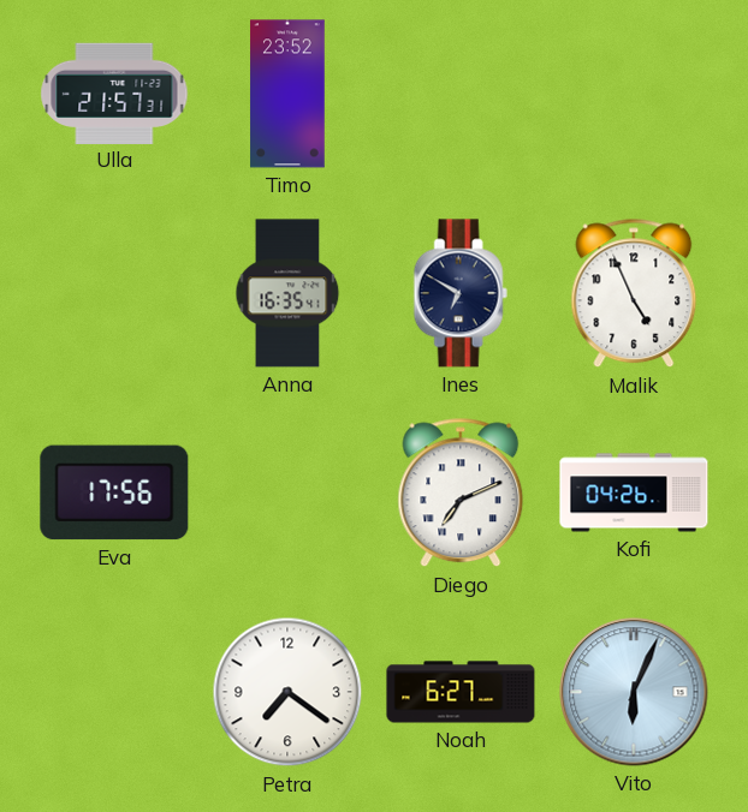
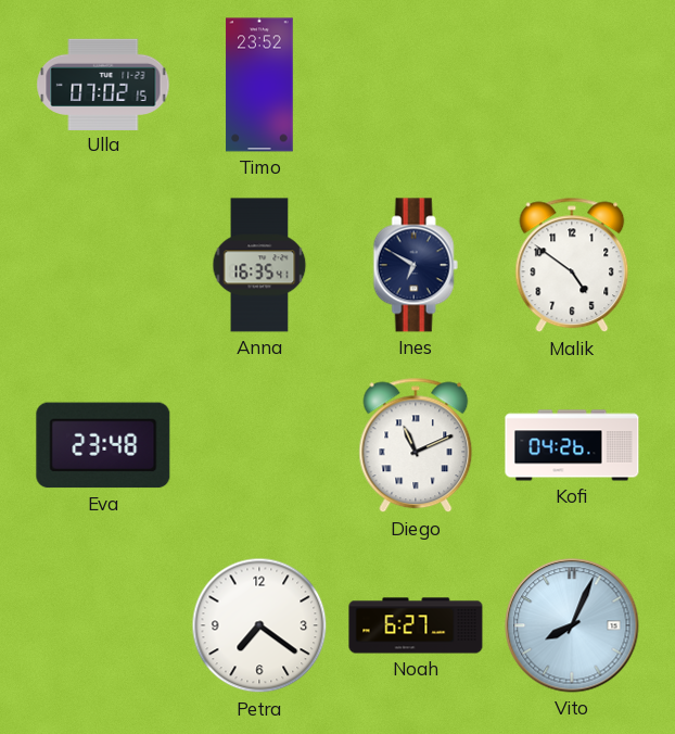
Ulla: 21:57 -> 07:02
Malik: 4:56 -> 4:51
Eva: 17:56 -> 23:48
Diego: 7:11 -> 11:11
Vito: 6:04 -> 8:04
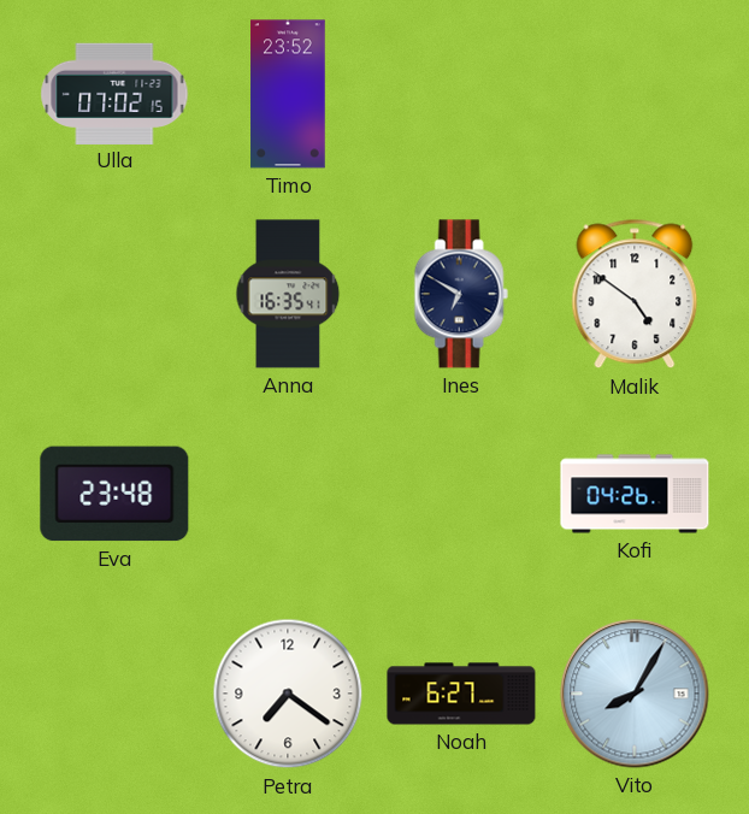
Diego: 11:11 -> none
Vito: 8:04 -> 8:05
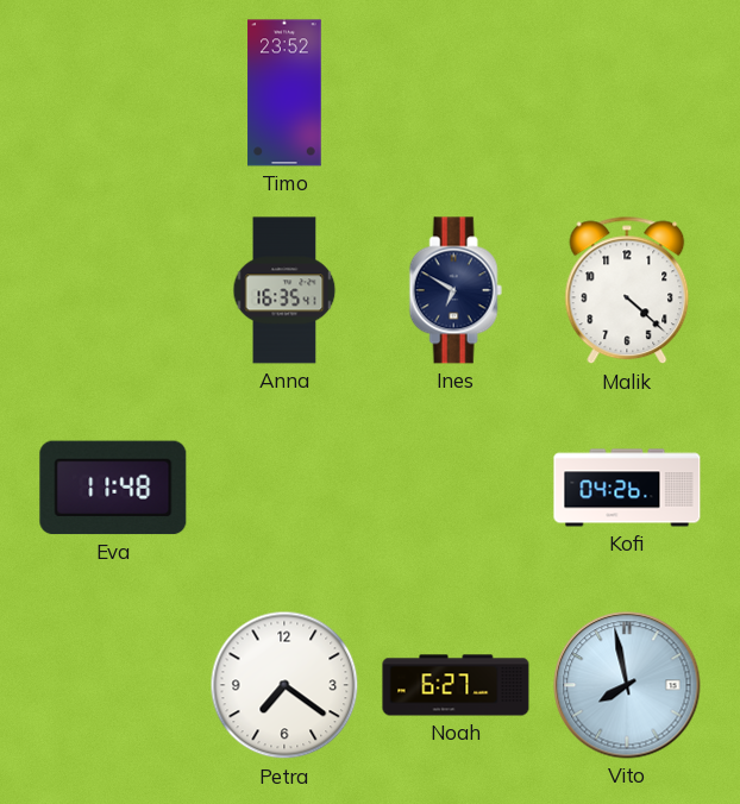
Ulla: 07:02 -> none
Malik: 4:51 -> 4:22
Eva: 23:48 -> 11:48
Vito: 8:05 -> 7:58
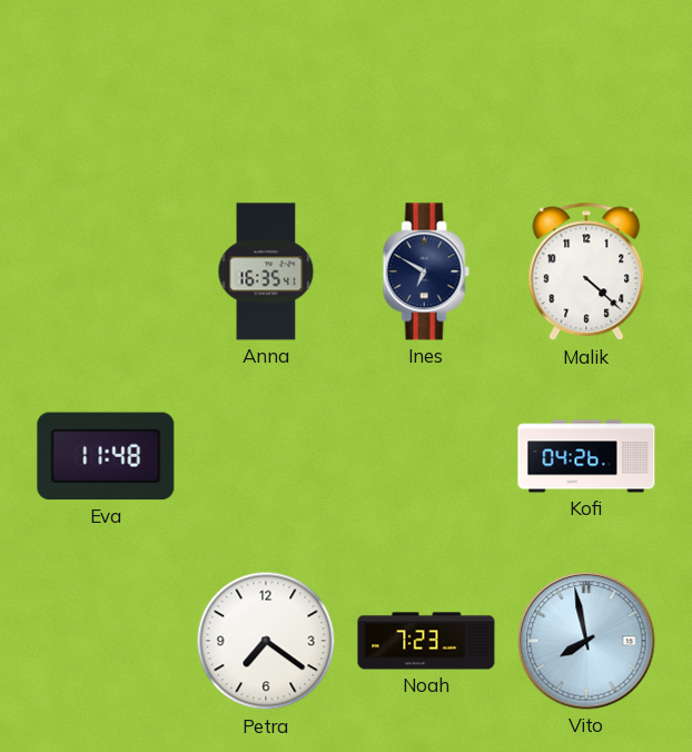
Timo: 23:52 -> none
Noah: 6:27 -> 7:23
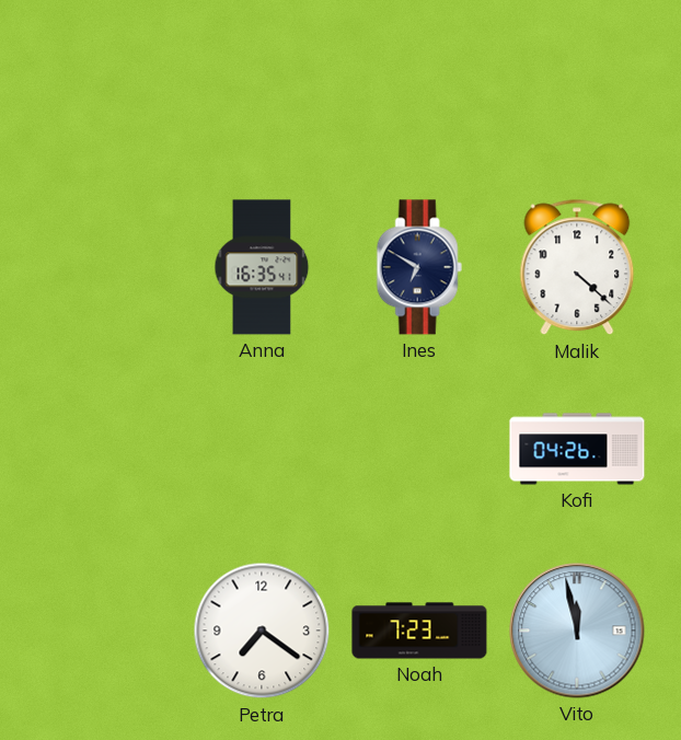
Eva: 11:48 -> none
Vito: 7:58 -> 11:58
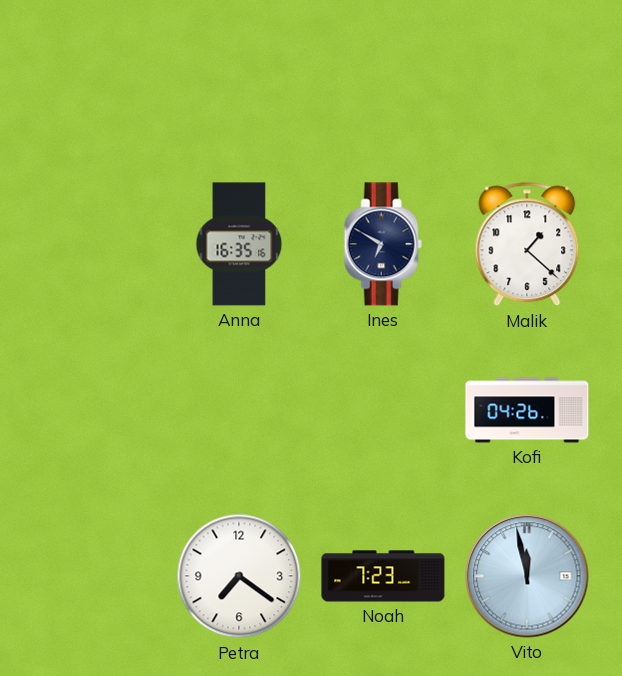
Anna: 16:35:41 -> 16:35:16
Malik: 4:22 -> 1:22
